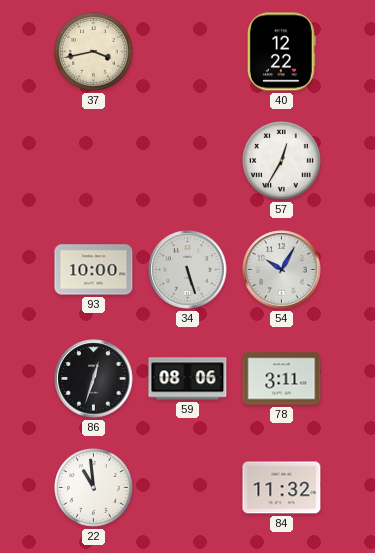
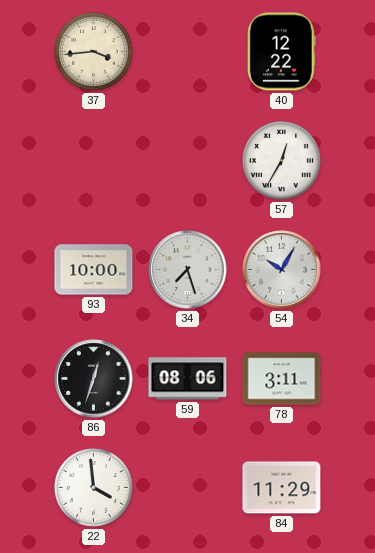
37: 3:43 -> 3:44
34: 5:27 -> 7:27
22: 10:59 -> 3:59
84: 11:32 -> 11:29
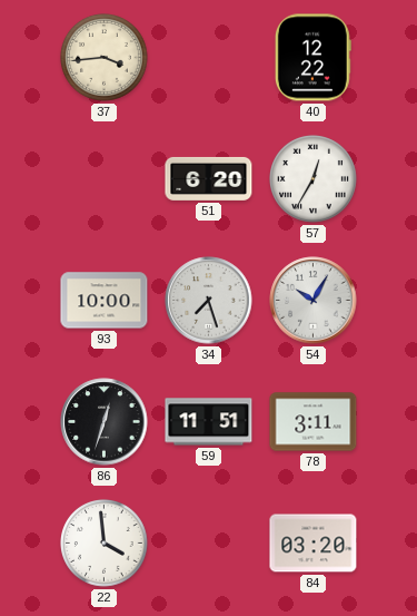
51: none -> 6:20
59: 08:06 -> 11:51
84: 11:29 -> 03:20
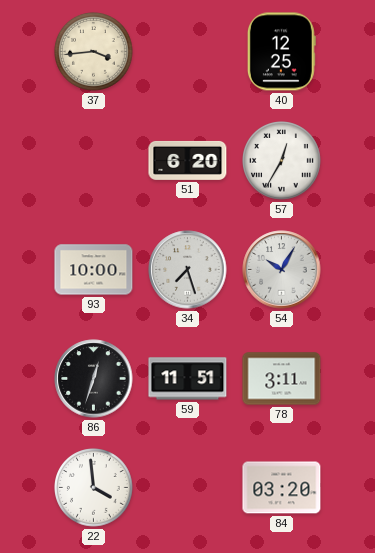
40: 12:22 -> 12:25
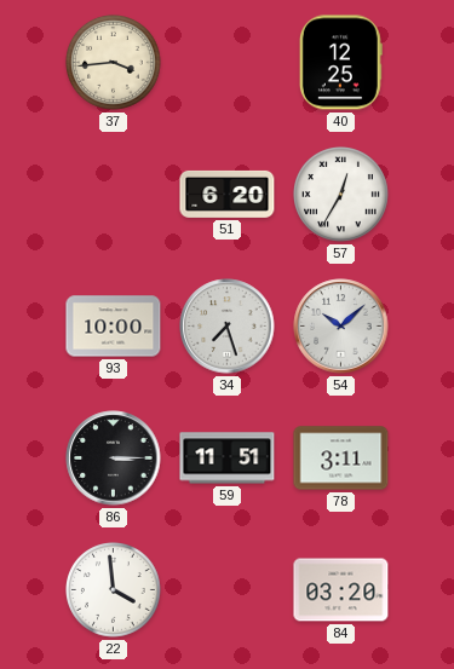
54: 10:05 -> 10:08
86: 12:33 -> 3:15
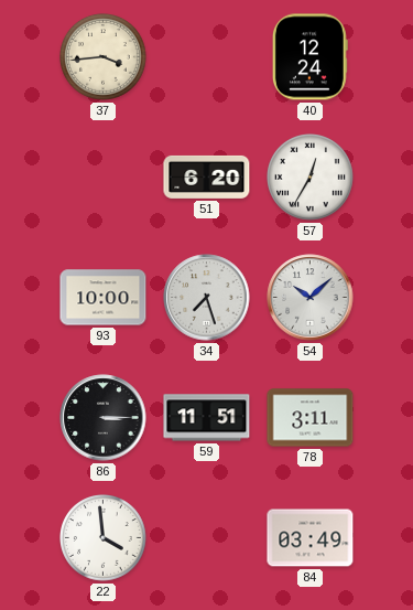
40: 12:25 -> 12:24
84: 03:20 -> 03:49
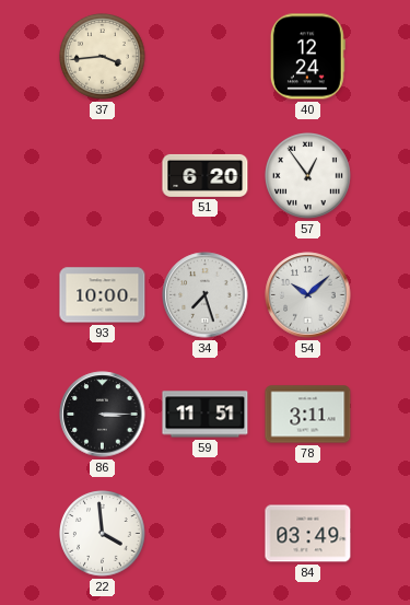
57: 12:35 -> 12:54
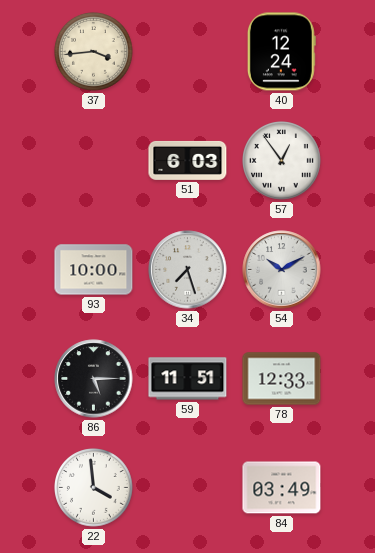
51: 6:20 -> 6:03
54: 10:08 -> 10:10
86: 3:15 -> 5:15
78: 3:11 -> 12:33
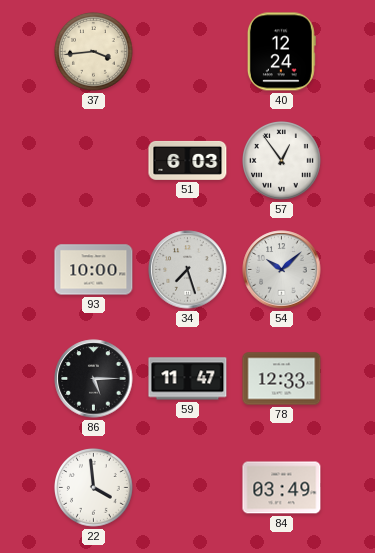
54: 10:10 -> 10:08
59: 11:51 -> 11:47
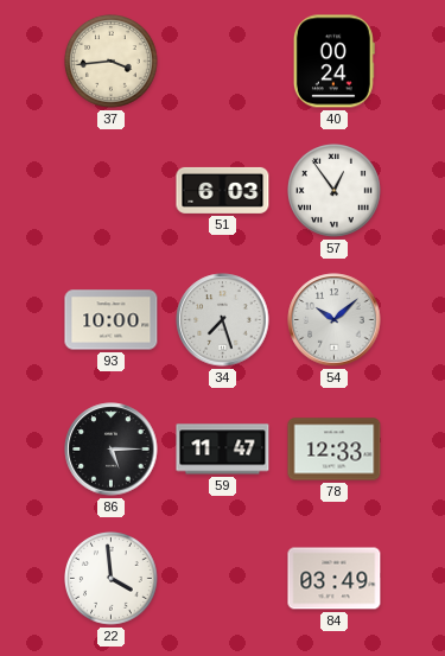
40: 12:24 -> 00:24
